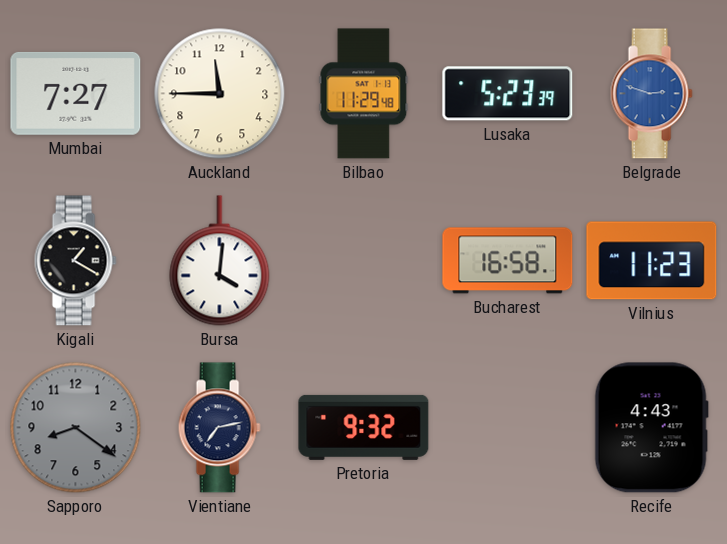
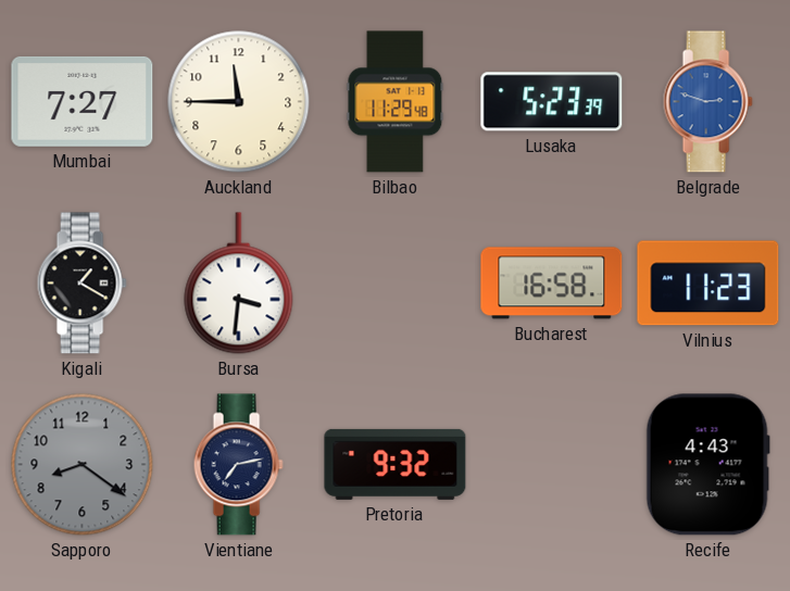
Bursa: 4:01 -> 3:31
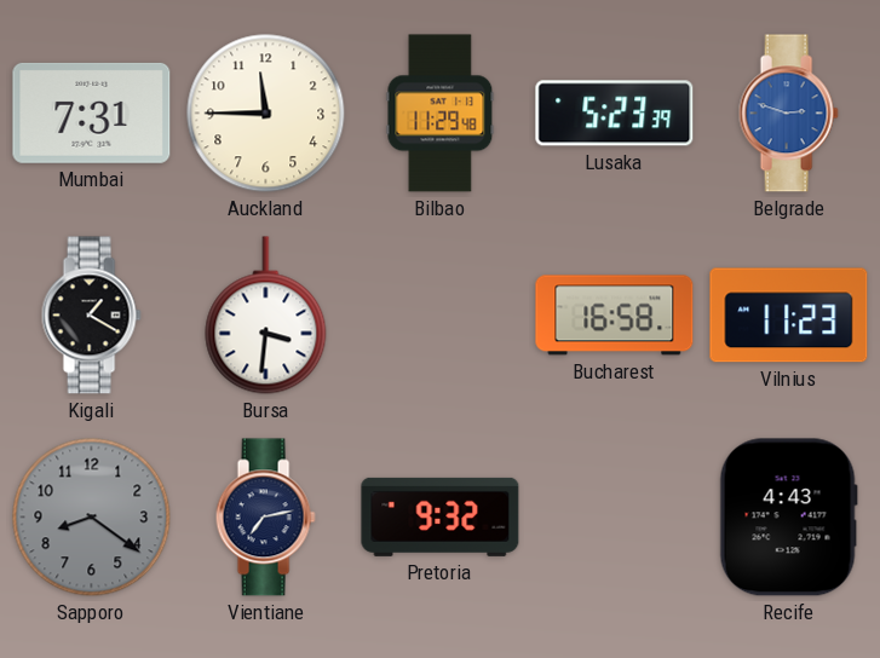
Mumbai: 7:27 -> 7:31
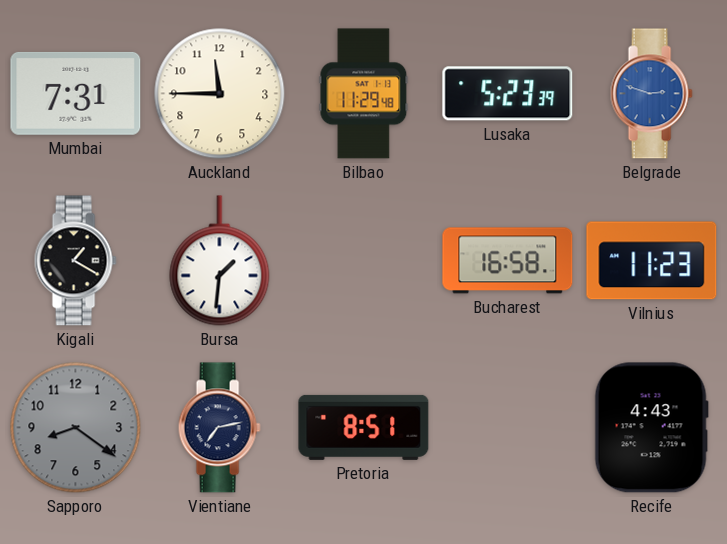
Bursa: 3:31 -> 1:31
Pretoria: 9:32 -> 8:51
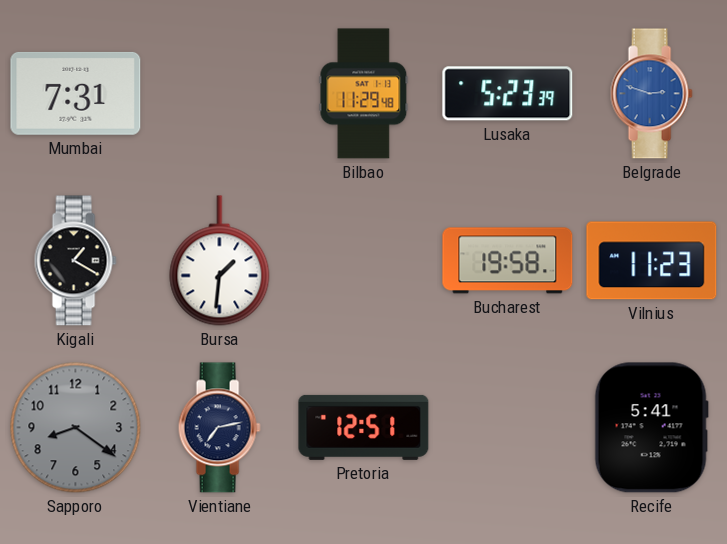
Auckland: 11:45 -> none
Bucharest: 16:58 -> 19:58
Pretoria: 8:51 -> 12:51
Recife: 4:43 -> 5:41
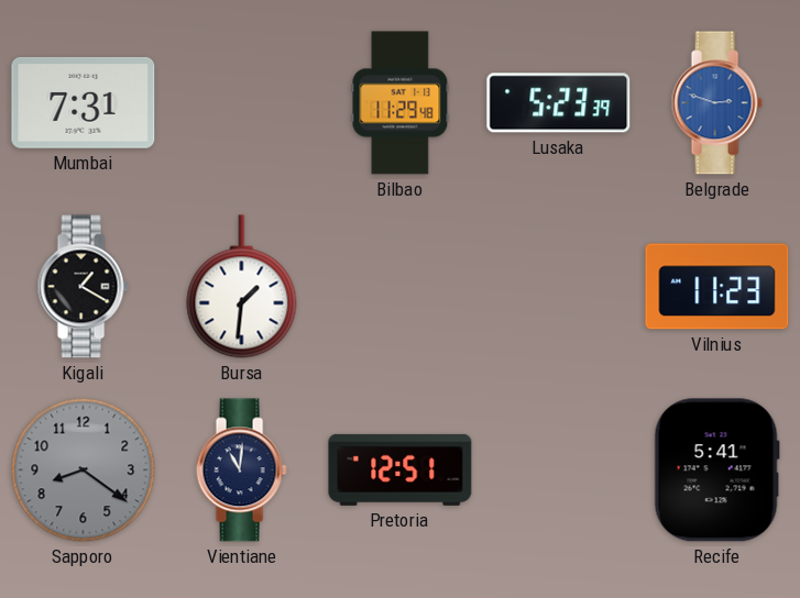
Bucharest: 19:58 -> none
Vientiane: 7:13 -> 11:01
